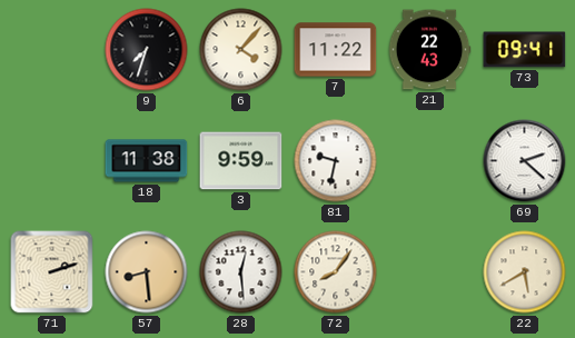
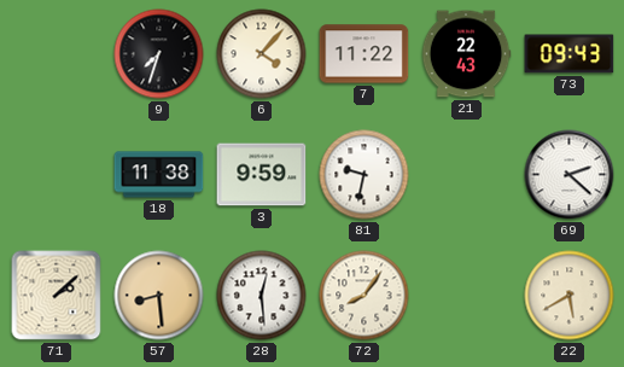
73: 09:41 -> 09:43
71: 2:12 -> 2:08
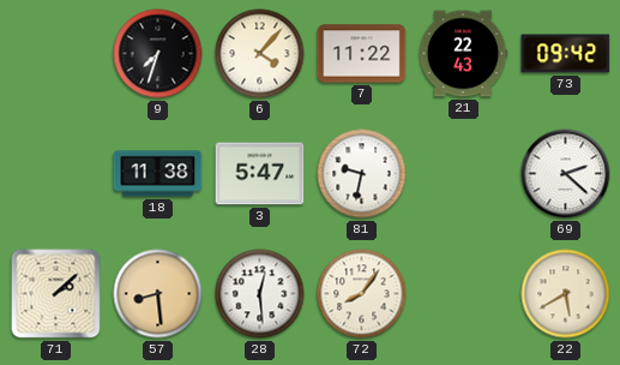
73: 09:43 -> 09:42
3: 9:59 -> 5:47
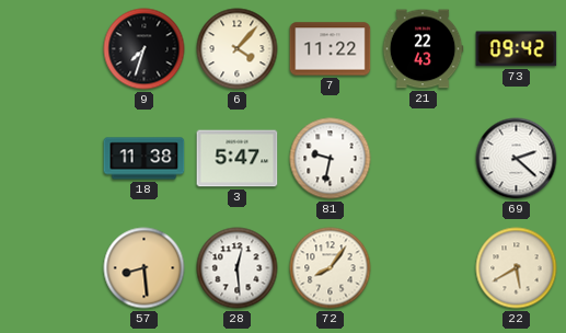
71: 2:08 -> none
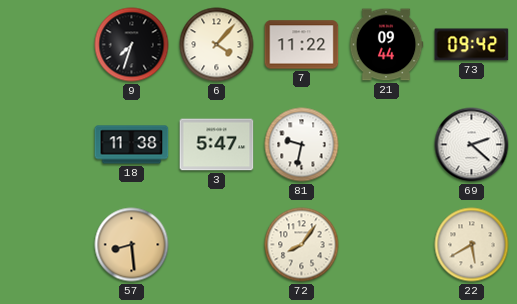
21: 22:43 -> 09:44
28: 12:29 -> none
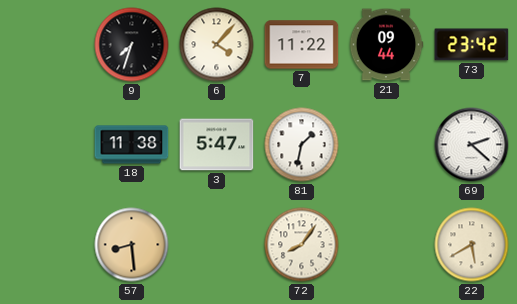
73: 09:42 -> 23:42
81: 9:32 -> 1:32
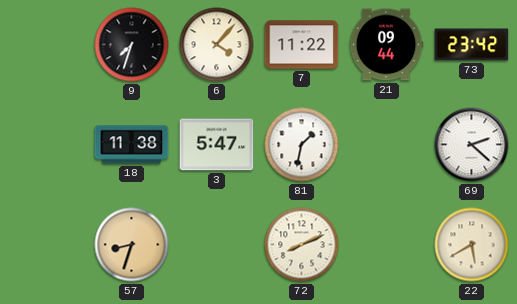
57: 8:29 -> 8:33
72: 8:06 -> 8:11
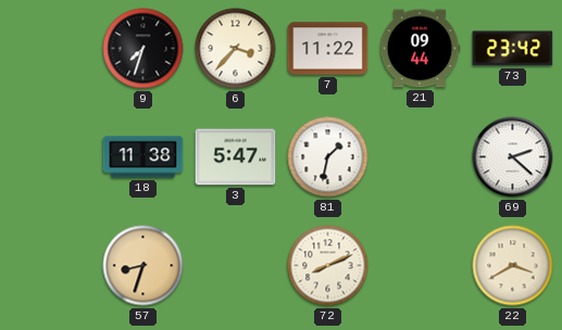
6: 4:07 -> 3:37
22: 5:40 -> 3:40
